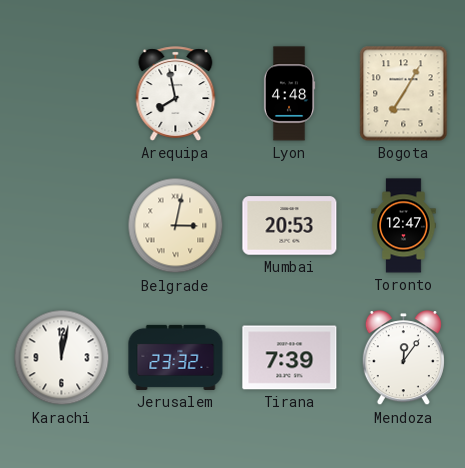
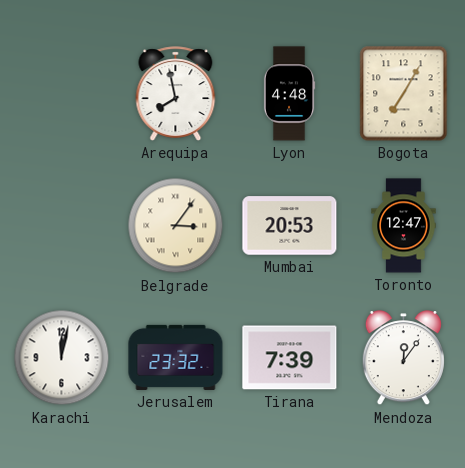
Belgrade: 3:02 -> 3:06
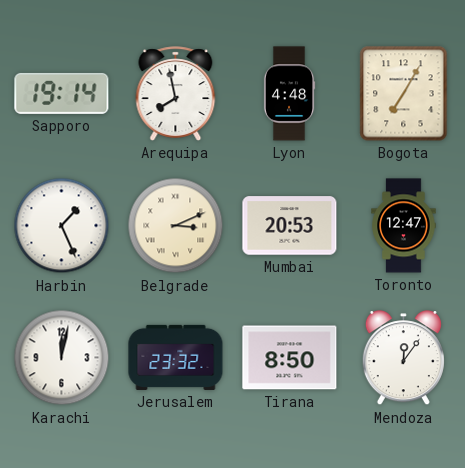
Sapporo: none -> 19:14
Harbin: none -> 1:26
Belgrade: 3:06 -> 3:11
Tirana: 7:39 -> 8:50
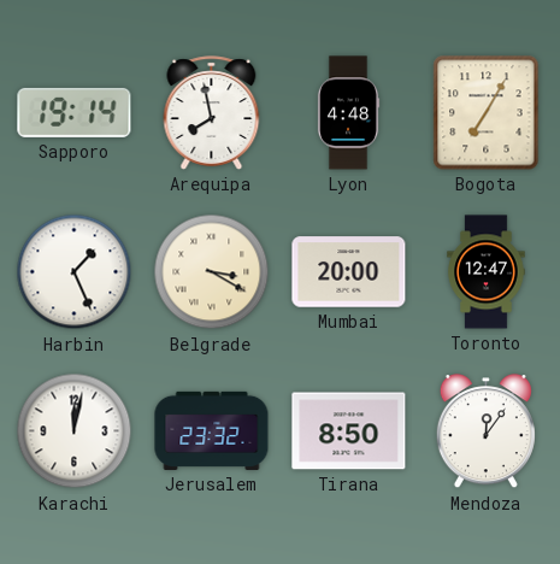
Belgrade: 3:11 -> 3:20
Mumbai: 20:53 -> 20:00
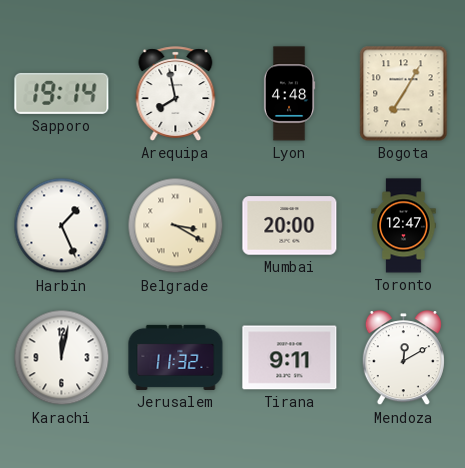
Jerusalem: 23:32 -> 11:32
Tirana: 8:50 -> 9:11
Mendoza: 12:06 -> 12:10
